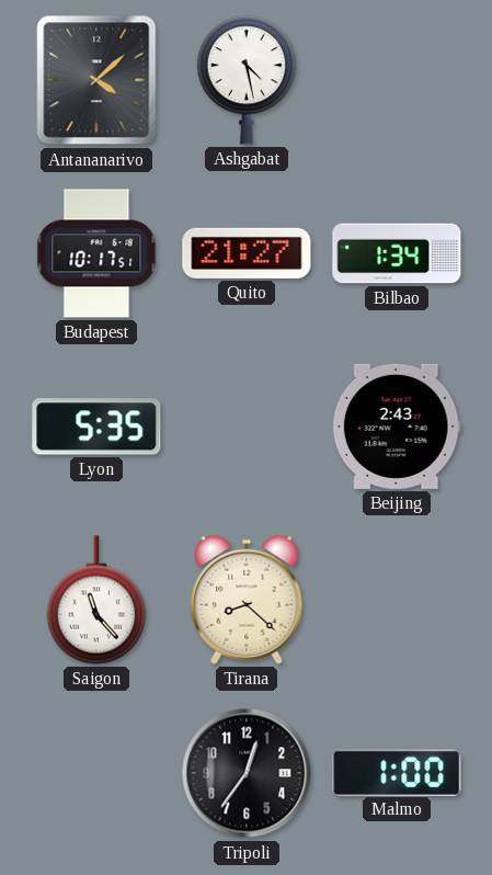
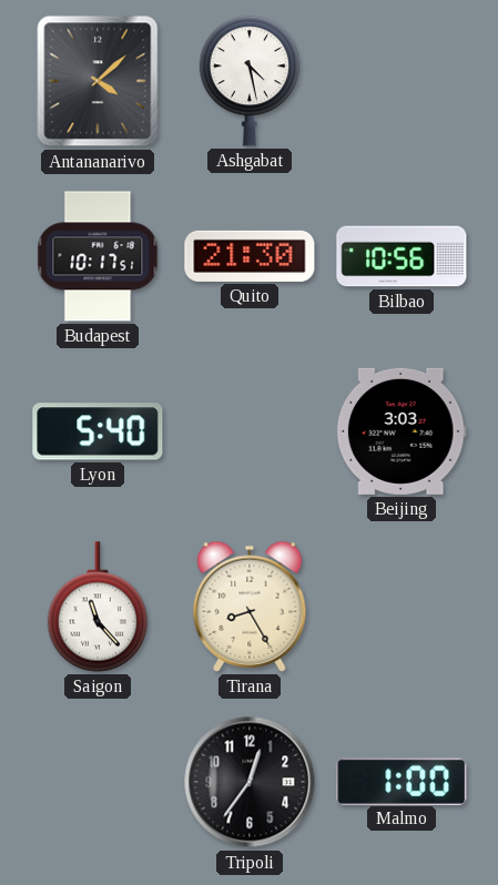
Quito: 21:27 -> 21:30
Bilbao: 1:34 -> 10:56
Lyon: 5:35 -> 5:40
Beijing: 2:43 -> 3:03
Tirana: 8:22 -> 8:25
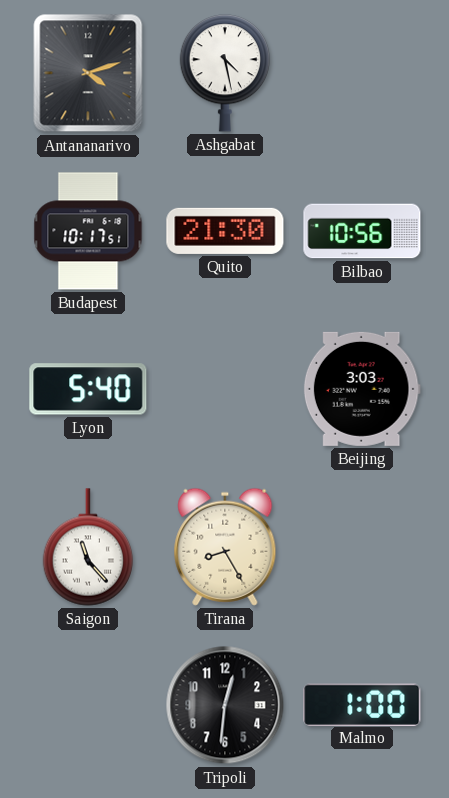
Antananarivo: 4:08 -> 4:12
Tripoli: 12:36 -> 12:31
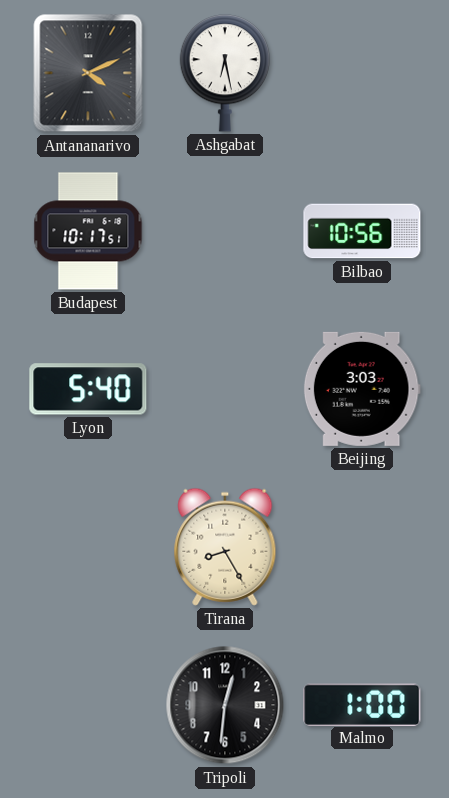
Antananarivo: 4:12 -> 4:11
Ashgabat: 4:28 -> 6:28
Quito: 21:30 -> none
Saigon: 11:23 -> none
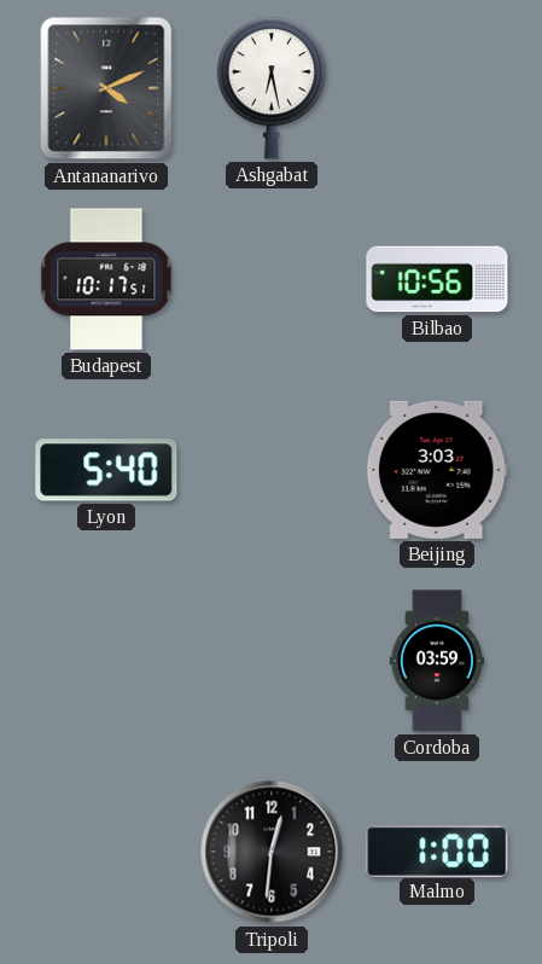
Tirana: 8:25 -> none
Cordoba: none -> 03:59
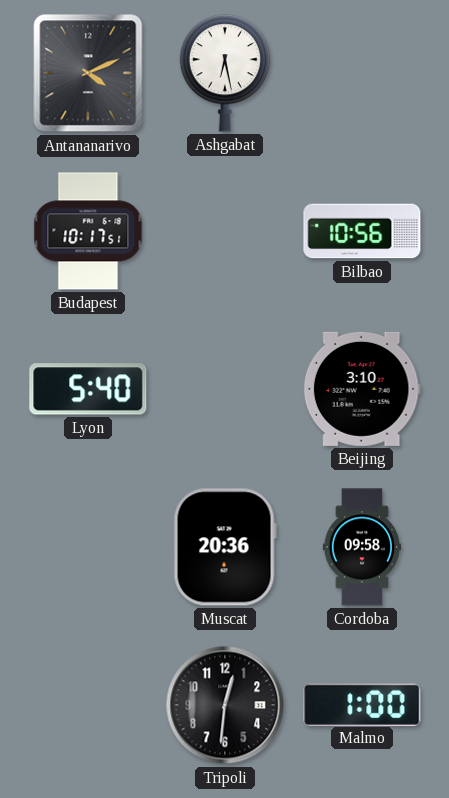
Beijing: 3:03 -> 3:10
Muscat: none -> 20:36
Cordoba: 03:59 -> 09:58
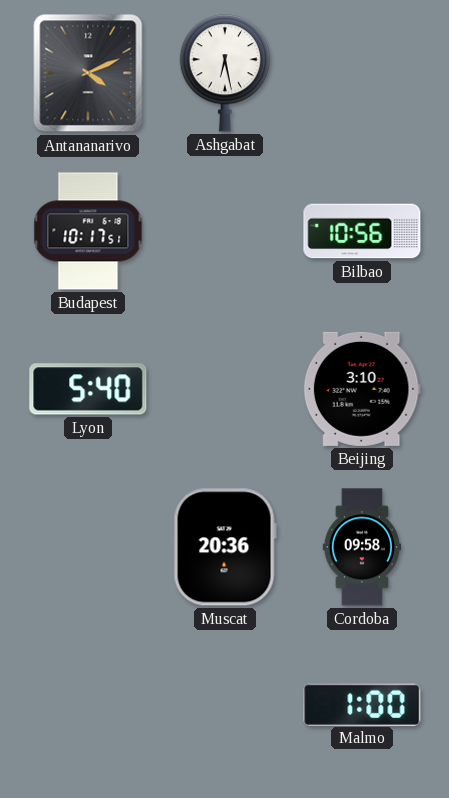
Tripoli: 12:31 -> none
